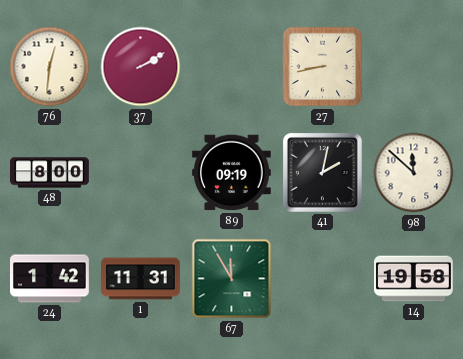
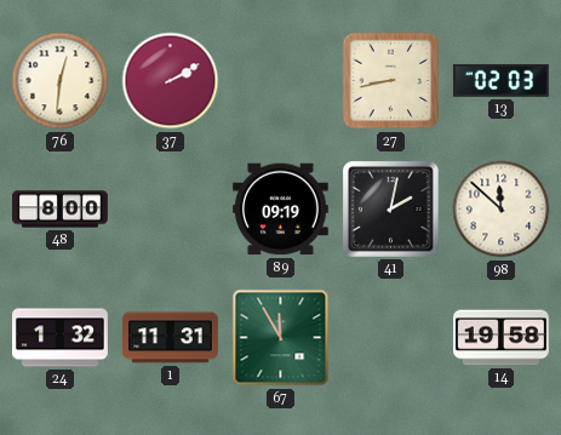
13: none -> 02:03
24: 1:42 -> 1:32
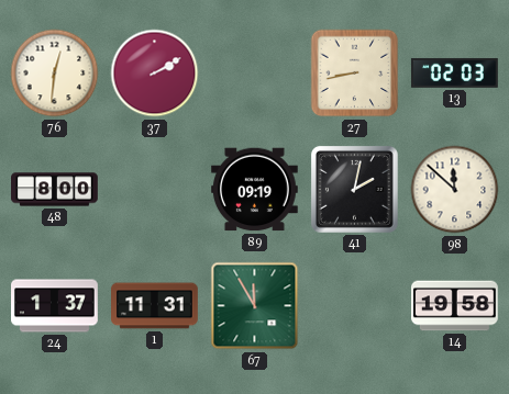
24: 1:32 -> 1:37
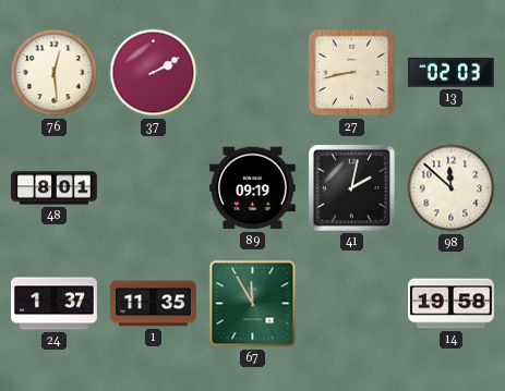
76: 12:31 -> 12:29
48: 8:00 -> 8:01
1: 11:31 -> 11:35
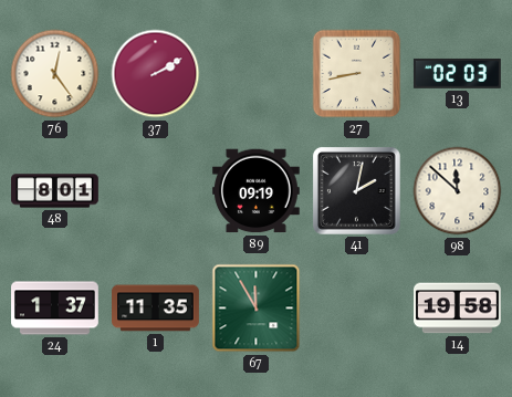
76: 12:29 -> 12:24
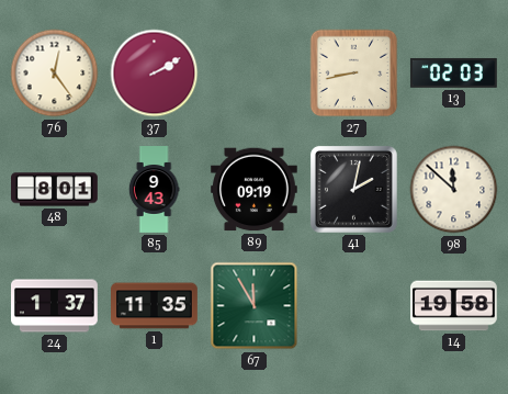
85: none -> 9:43
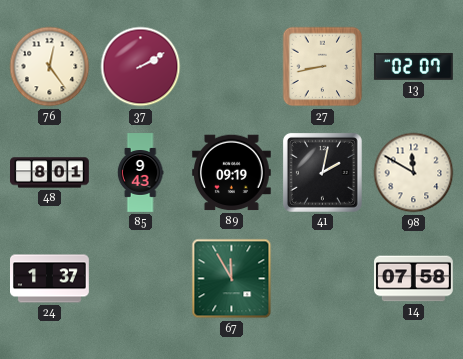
13: 02:03 -> 02:07
98: 11:52 -> 11:50
1: 11:35 -> none
14: 19:58 -> 07:58
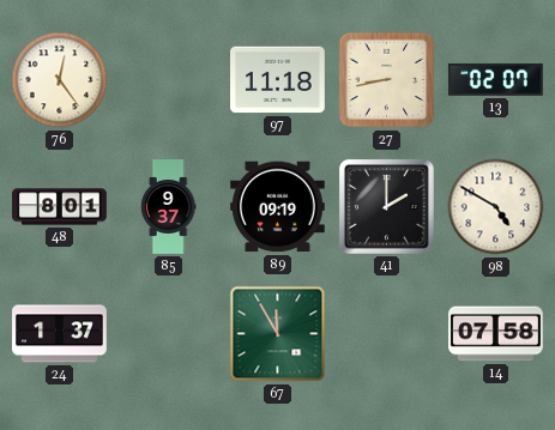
37: 2:10 -> none
97: none -> 11:18
85: 9:43 -> 9:37
41: 2:02 -> 2:00
98: 11:50 -> 4:50
